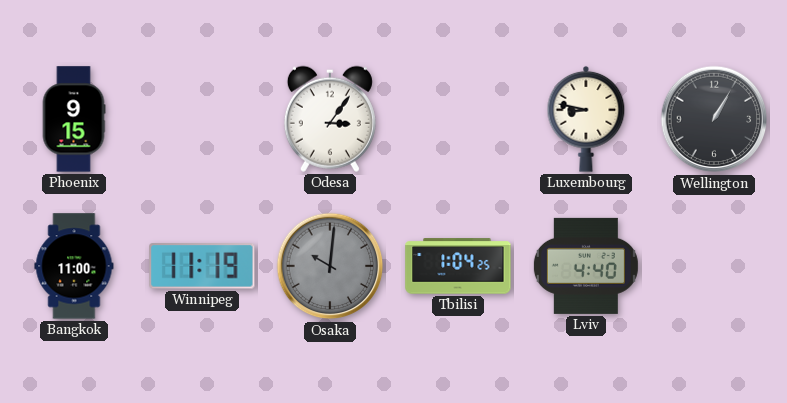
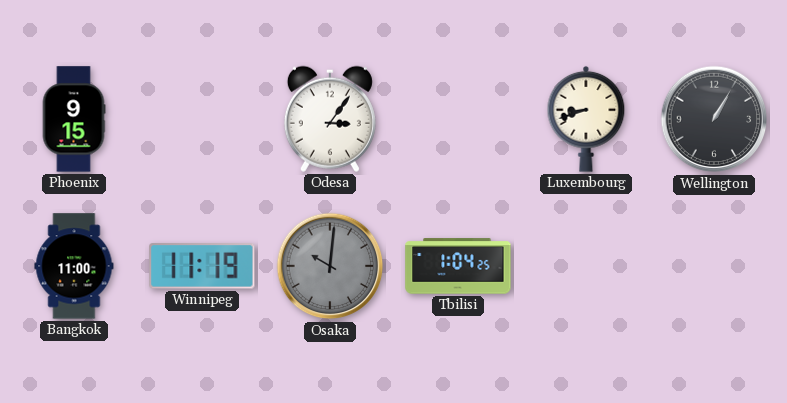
Luxembourg: 8:47 -> 8:42
Lviv: 4:40 -> none
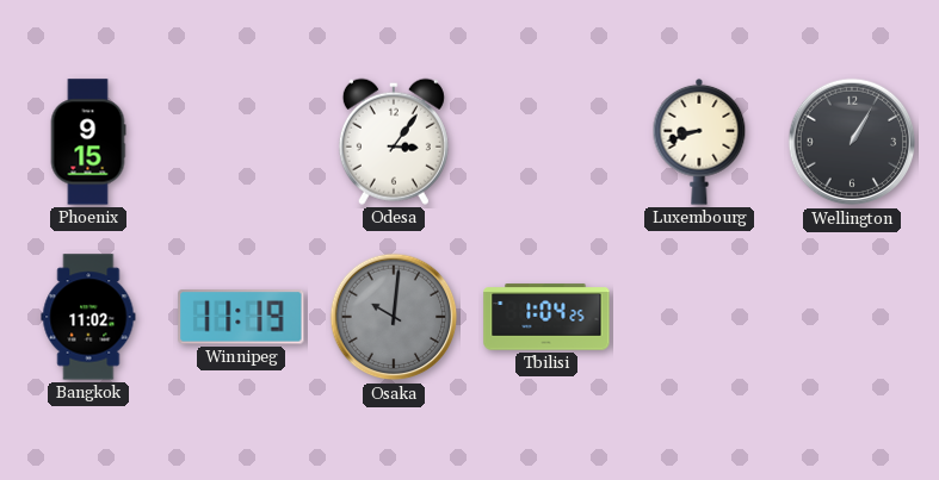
Bangkok: 11:00 -> 11:02
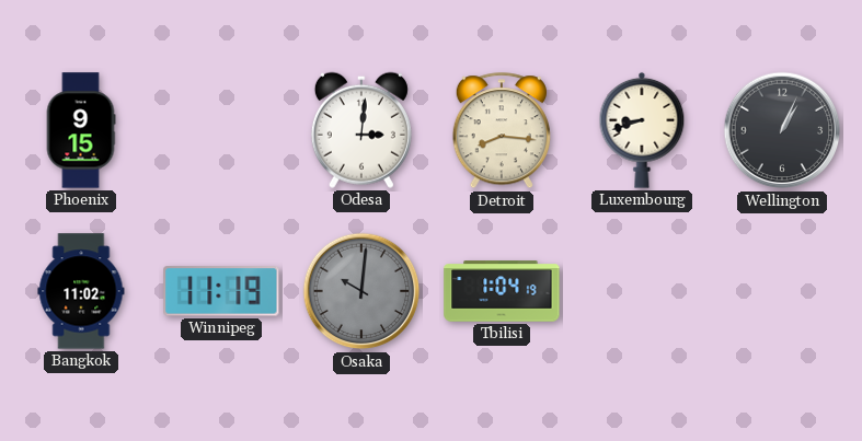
Odesa: 3:06 -> 3:01
Detroit: none -> 8:16
Wellington: 1:05 -> 1:04
Tbilisi: 1:04:25 -> 1:04:19
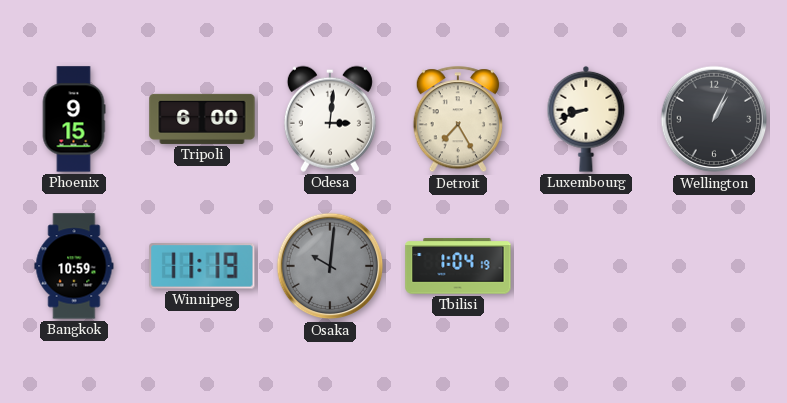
Tripoli: none -> 6:00
Detroit: 8:16 -> 7:25
Bangkok: 11:02 -> 10:59
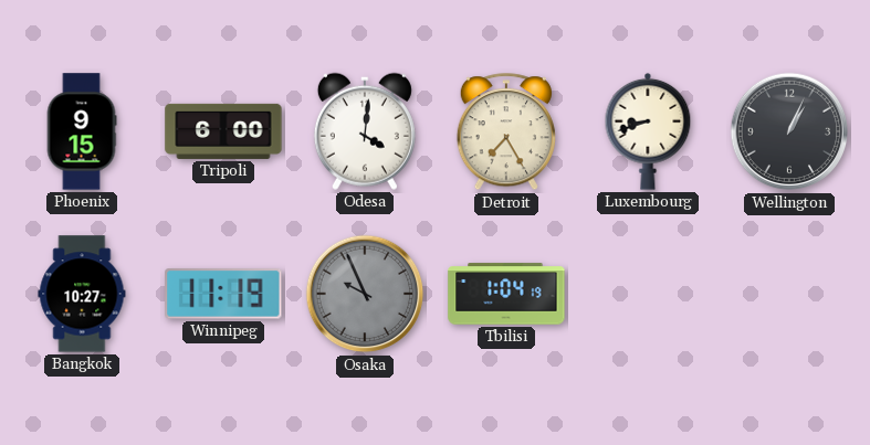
Odesa: 3:01 -> 4:01
Bangkok: 10:59 -> 10:27
Osaka: 10:01 -> 9:56
